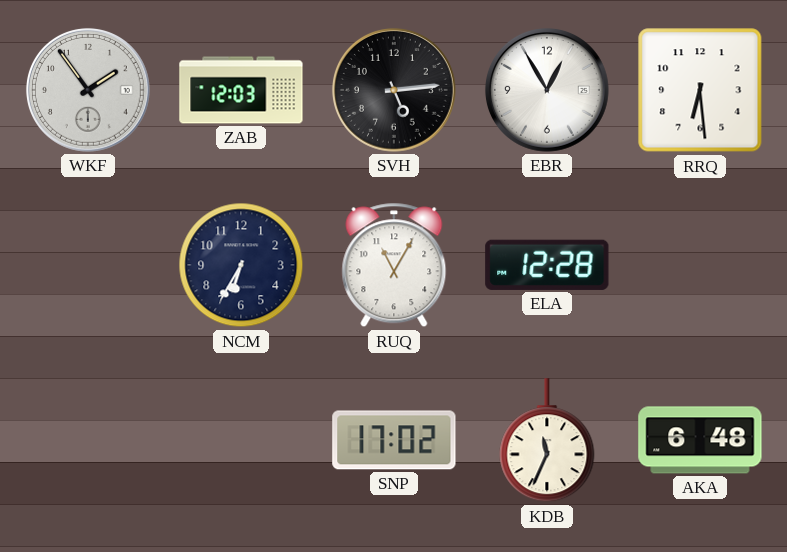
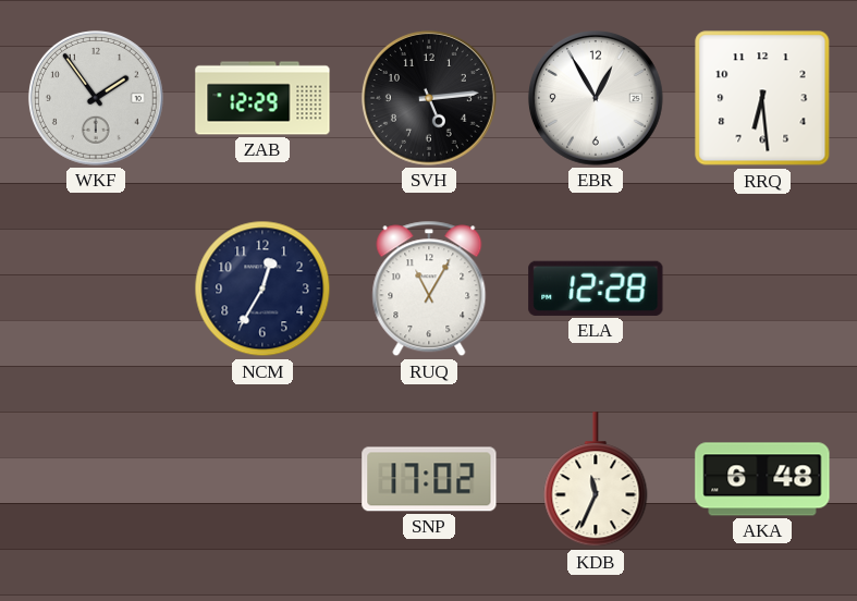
ZAB: 12:03 -> 12:29
NCM: 6:35 -> 12:35
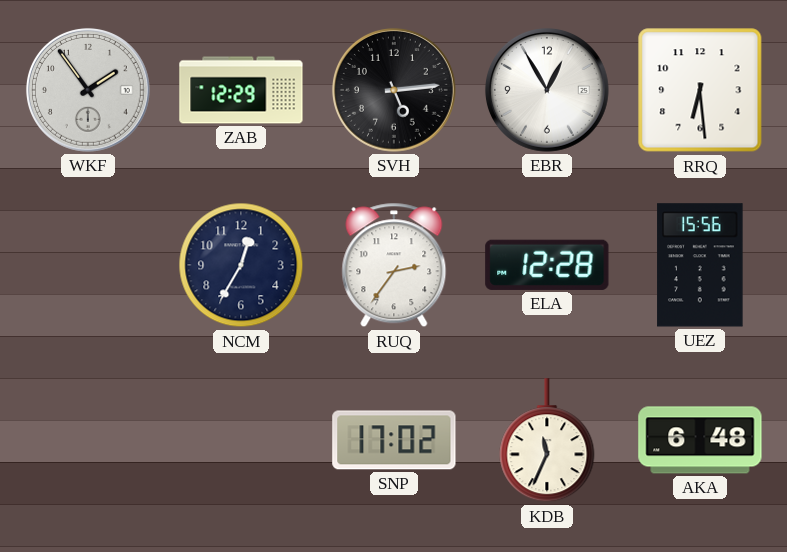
RUQ: 11:05 -> 2:36
UEZ: none -> 15:56
